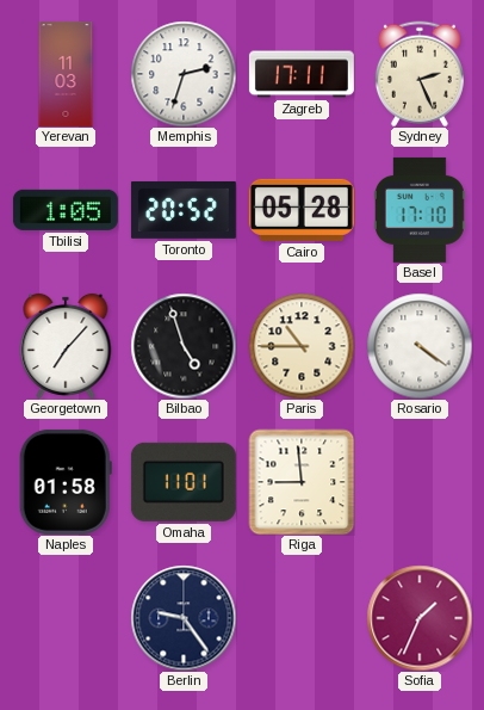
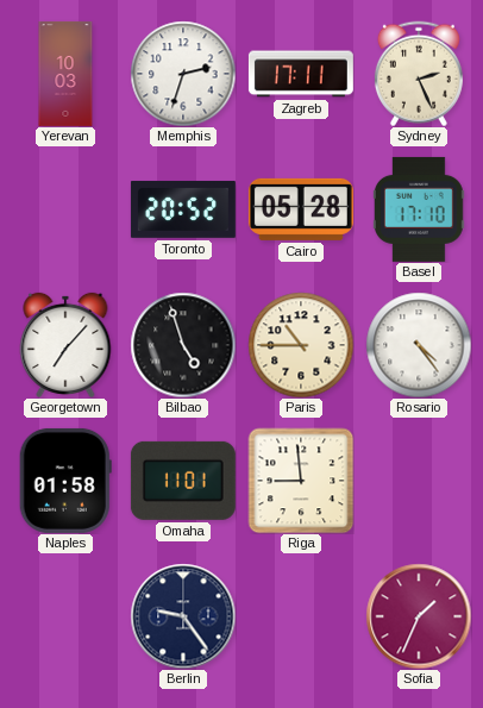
Yerevan: 11:03 -> 10:03
Tbilisi: 1:05 -> none
Rosario: 4:21 -> 4:24
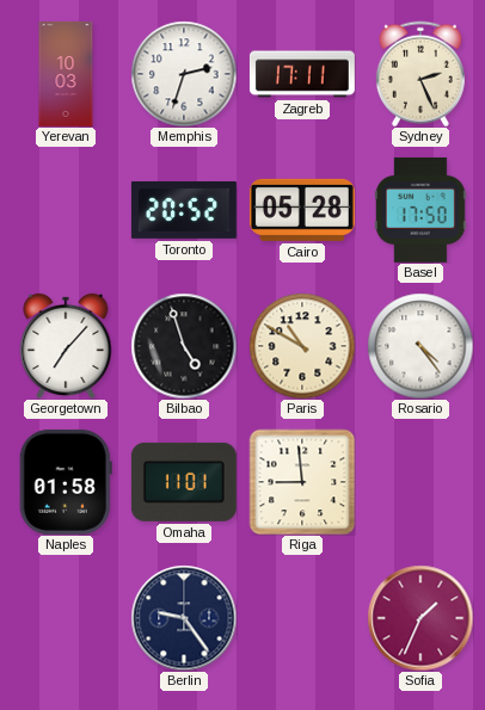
Basel: 17:10 -> 17:50
Paris: 10:45 -> 10:50
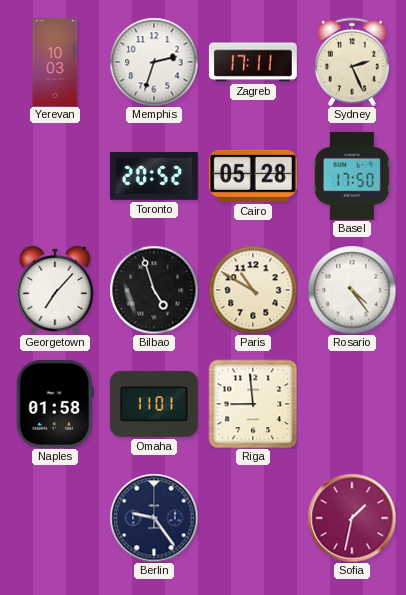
Sofia: 1:34 -> 1:32
